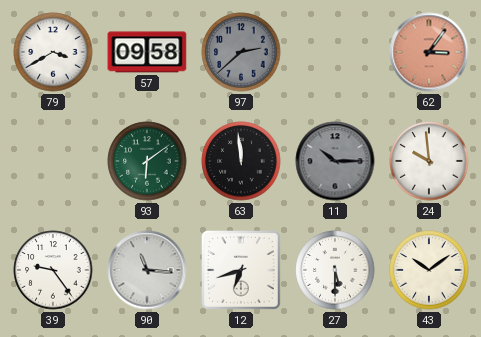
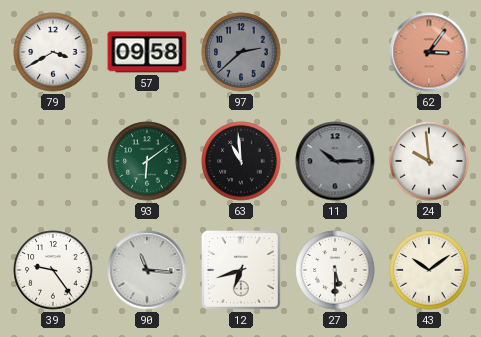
63: 11:59 -> 10:59
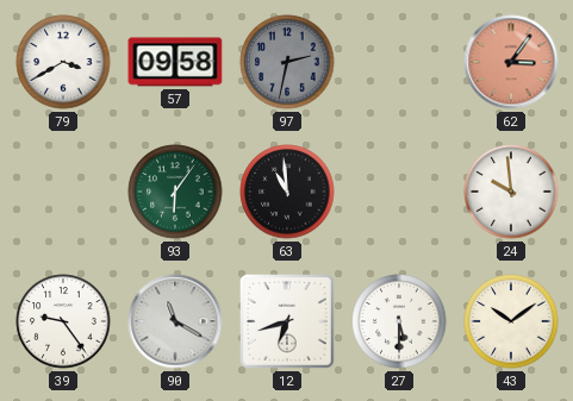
97: 2:38 -> 2:32
93: 6:09 -> 6:06
11: 10:15 -> none
90: 11:16 -> 11:20
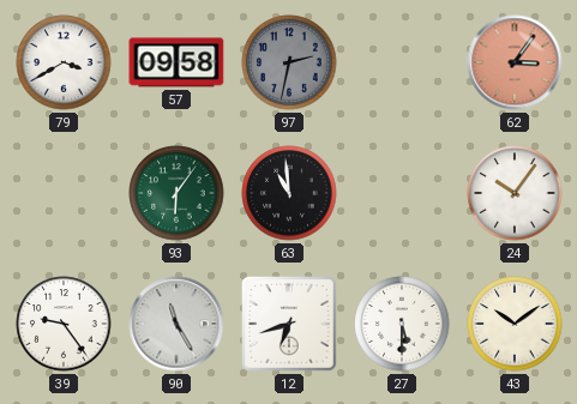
24: 9:59 -> 10:06
90: 11:20 -> 11:25
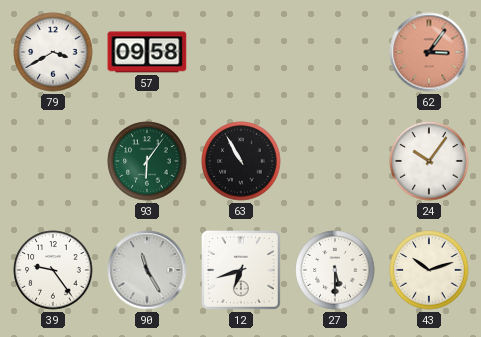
97: 2:32 -> none
63: 10:59 -> 10:55
43: 10:09 -> 10:12
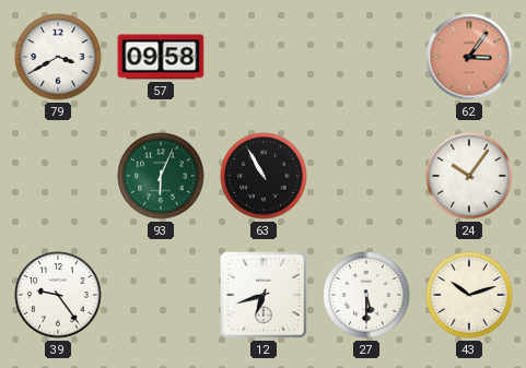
93: 6:06 -> 6:04
90: 11:25 -> none
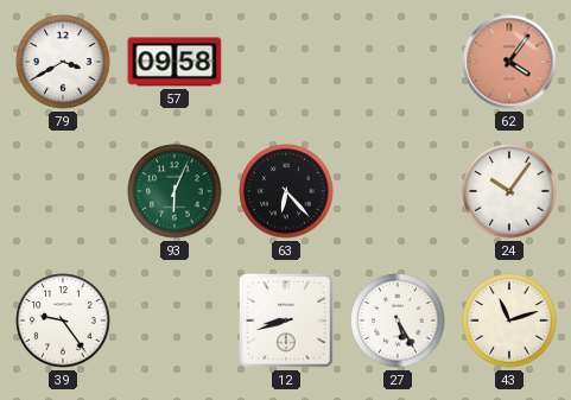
62: 3:06 -> 4:06
63: 10:55 -> 6:23
12: 6:42 -> 8:42
27: 5:30 -> 5:25
43: 10:12 -> 11:12
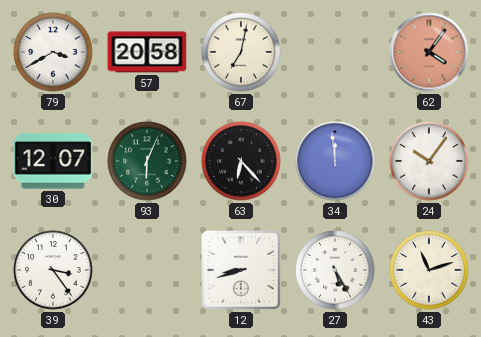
57: 09:58 -> 20:58
67: none -> 7:02
30: none -> 12:07
34: none -> 11:59
39: 9:24 -> 3:24
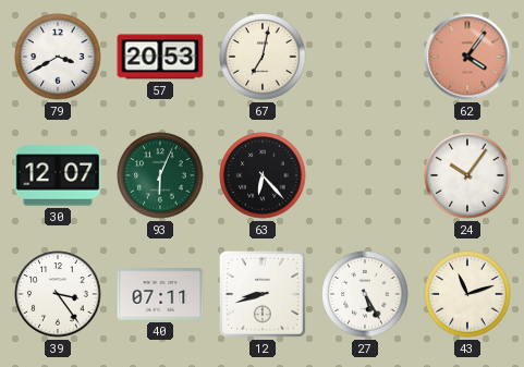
57: 20:58 -> 20:53
34: 11:59 -> none
40: none -> 07:11
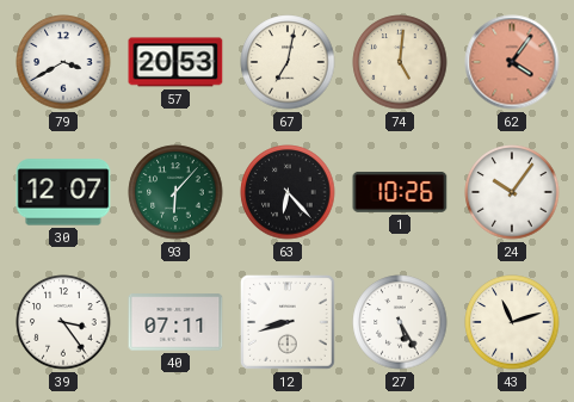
74: none -> 5:01
93: 6:04 -> 6:07
1: none -> 10:26
